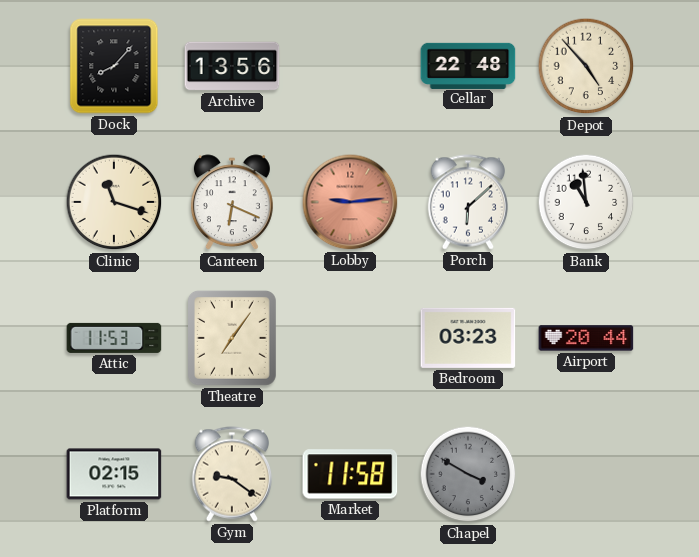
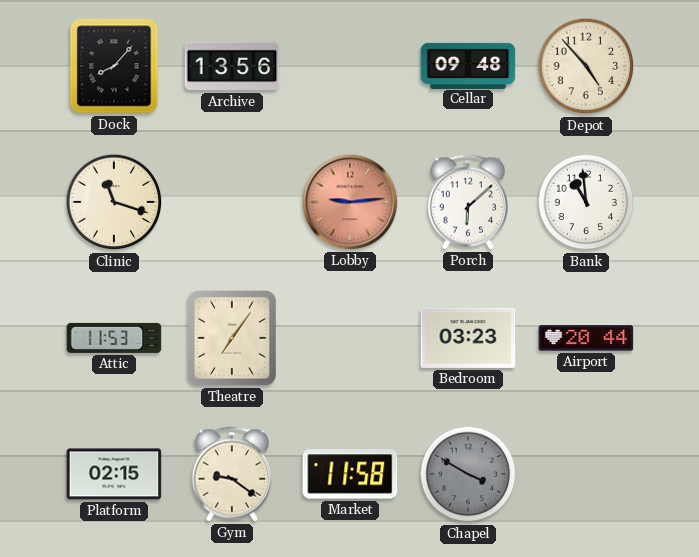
Cellar: 22:48 -> 09:48
Canteen: 6:19 -> none
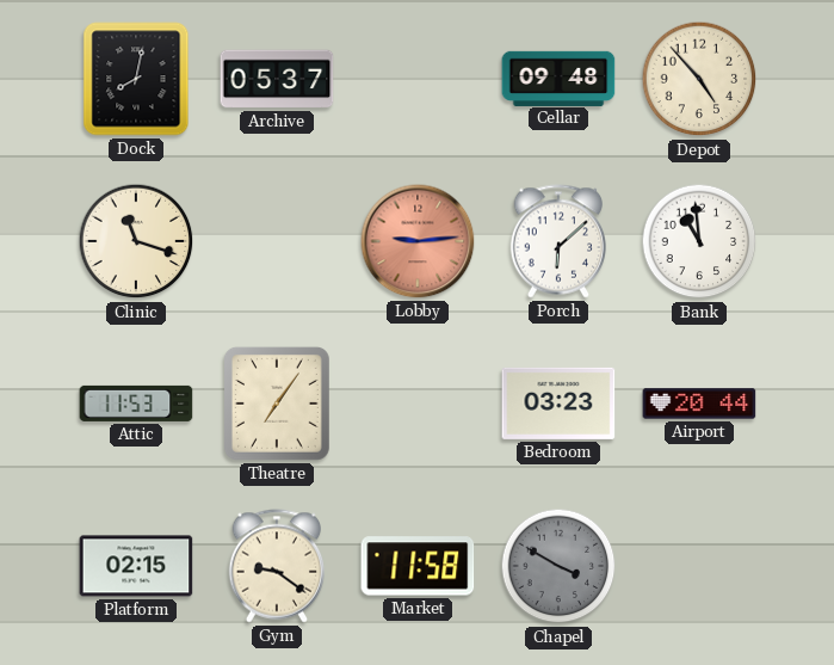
Dock: 8:07 -> 8:02
Archive: 13:56 -> 05:37
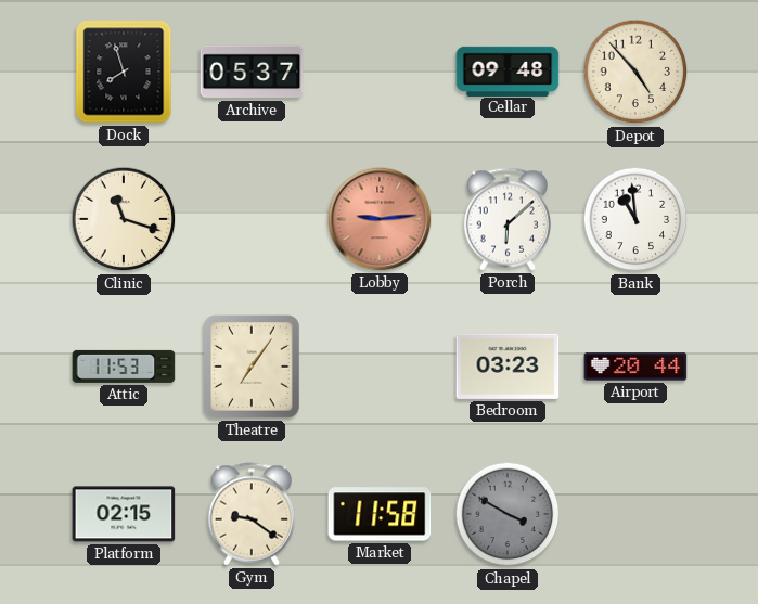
Dock: 8:02 -> 7:57
